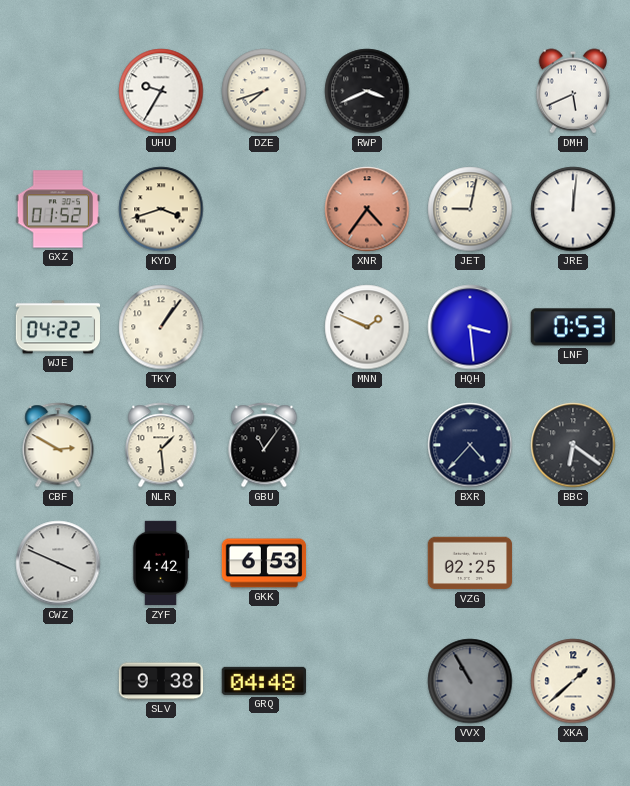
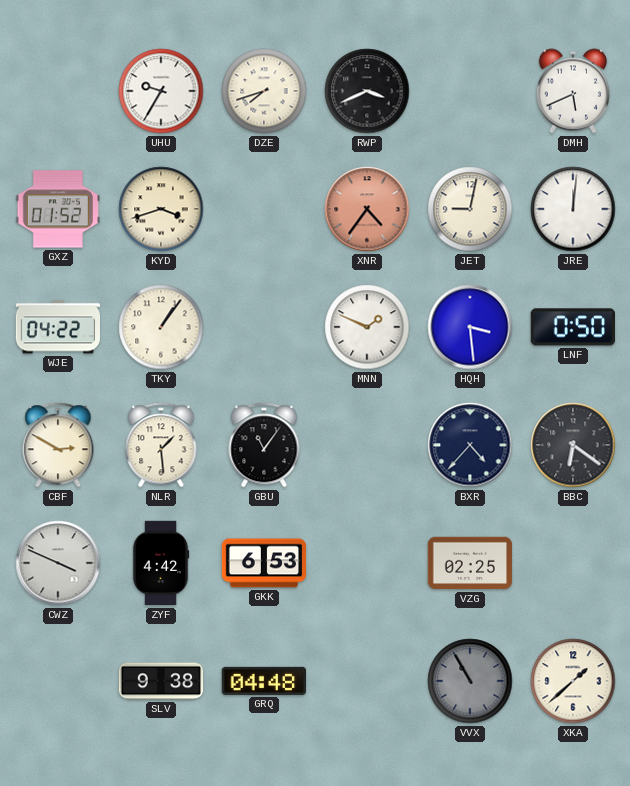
LNF: 0:53 -> 0:50
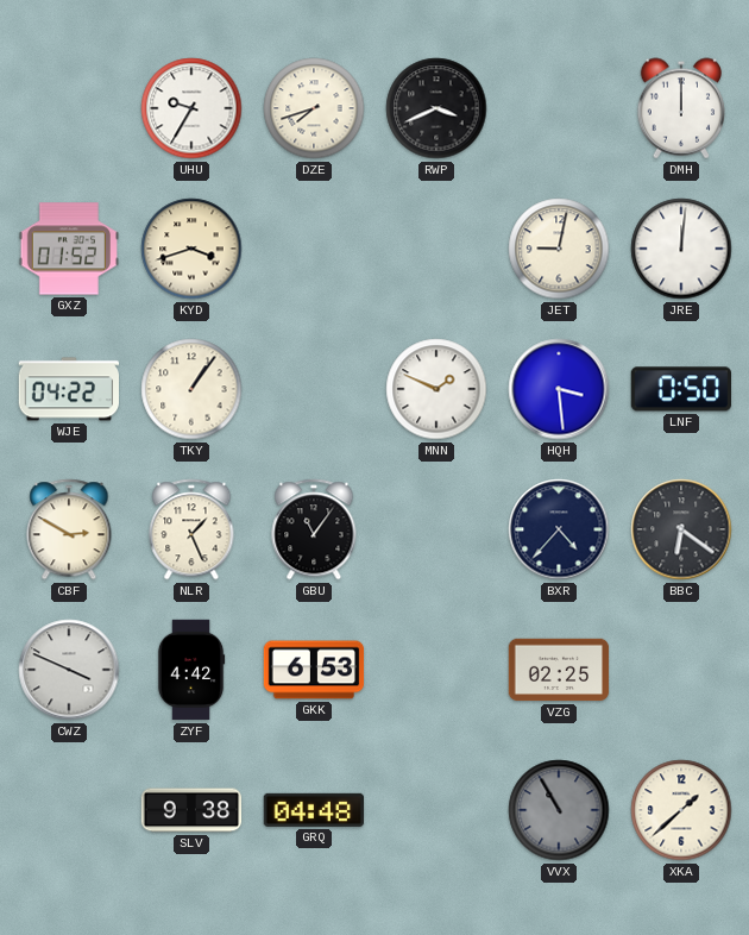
DMH: 5:41 -> 12:00
XNR: 4:36 -> none
NLR: 1:29 -> 1:26
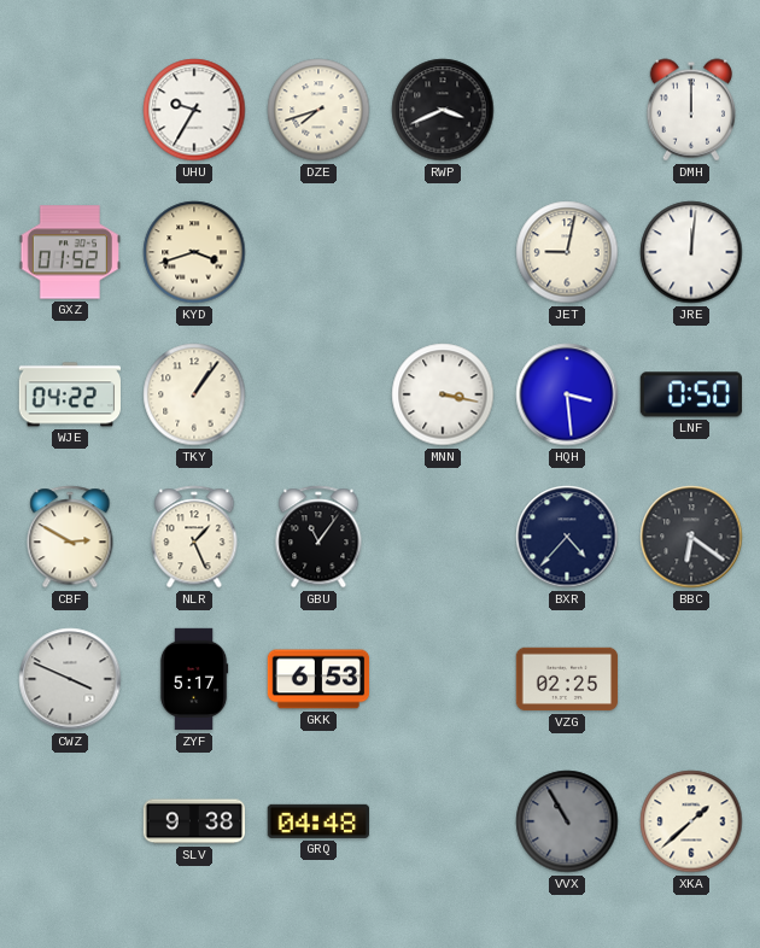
MNN: 1:49 -> 3:17
ZYF: 4:42 -> 5:17
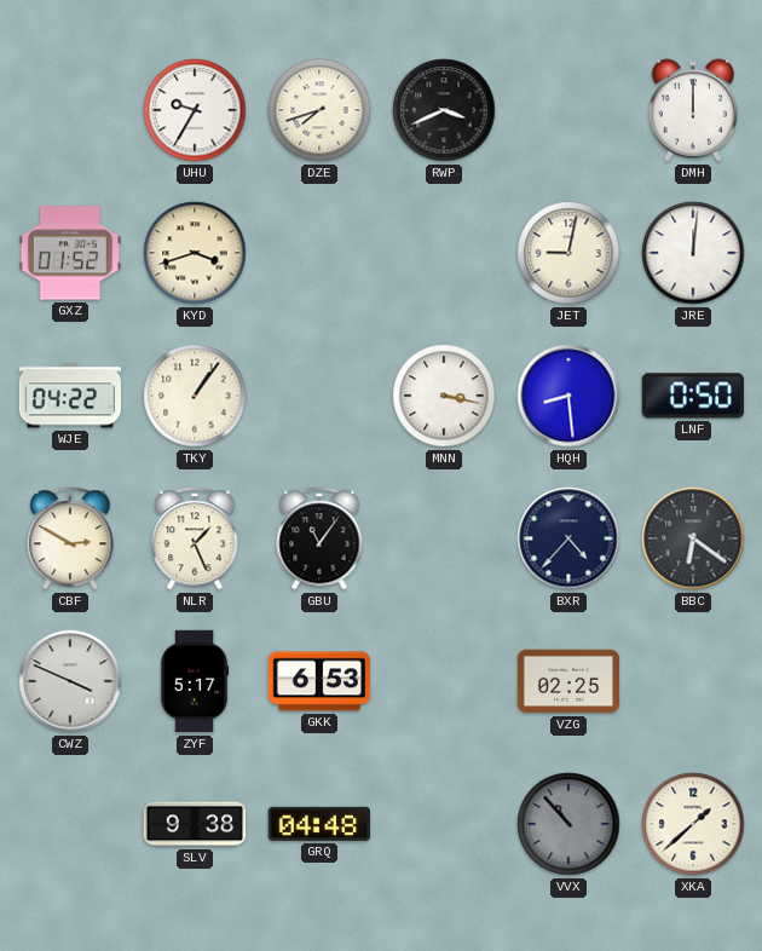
HQH: 3:29 -> 8:29
VVX: 10:55 -> 10:53
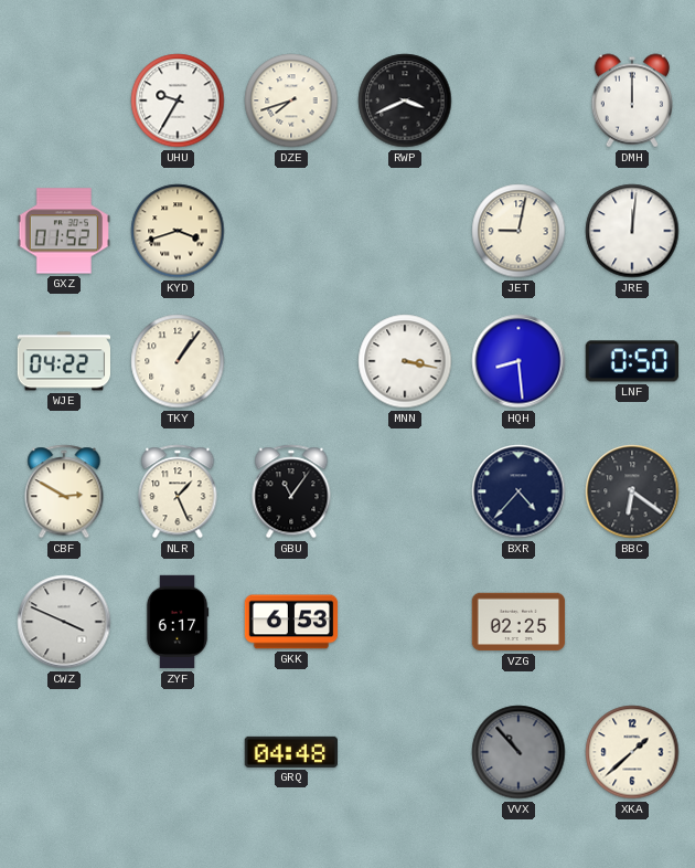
ZYF: 5:17 -> 6:17
SLV: 9:38 -> none
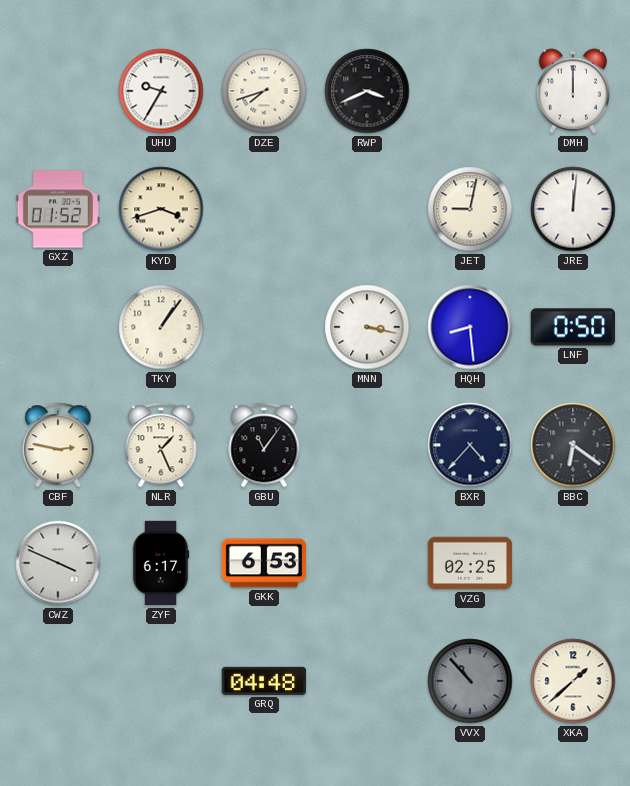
WJE: 04:22 -> none
CBF: 2:50 -> 2:47
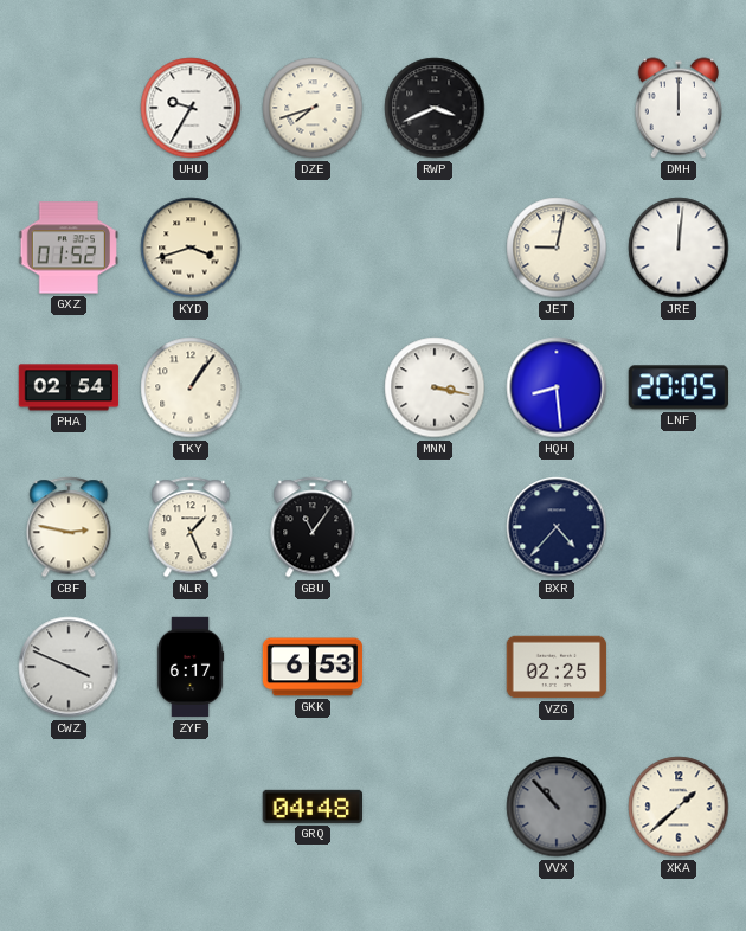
PHA: none -> 02:54
LNF: 0:50 -> 20:05
BBC: 6:21 -> none
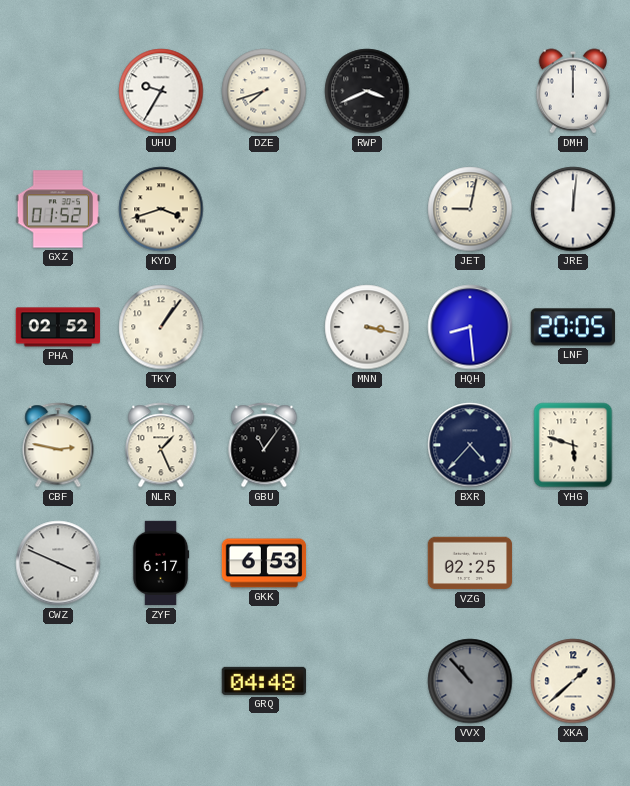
PHA: 02:54 -> 02:52
YHG: none -> 5:48
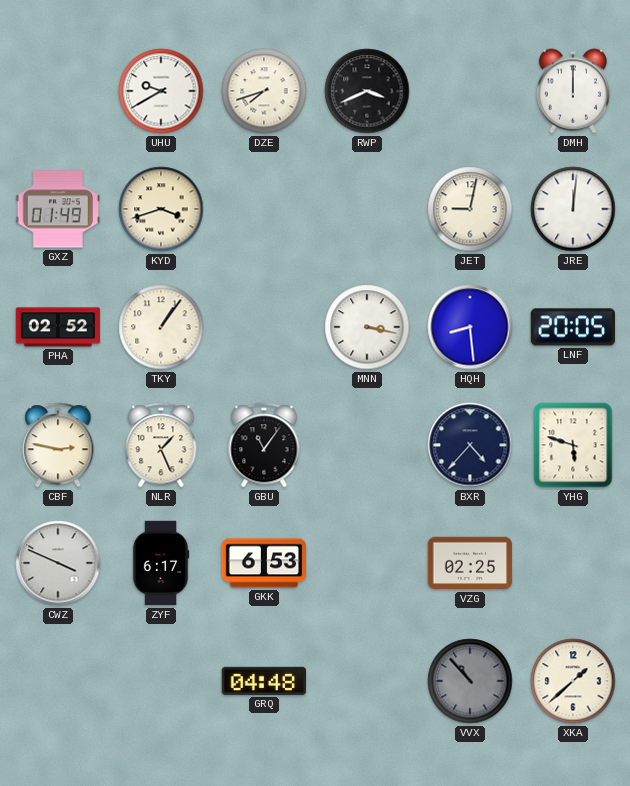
UHU: 9:35 -> 9:40
GXZ: 01:52 -> 01:49
